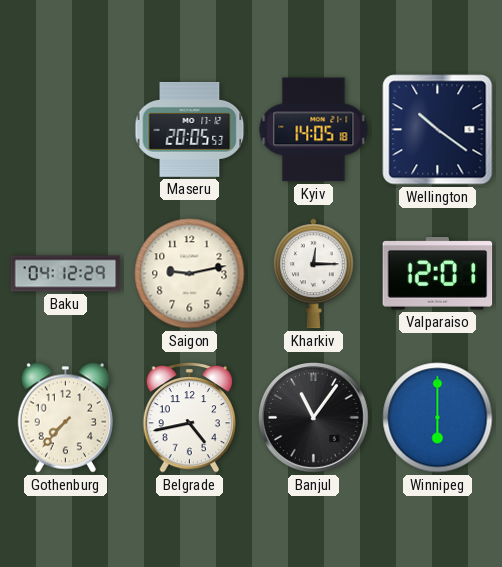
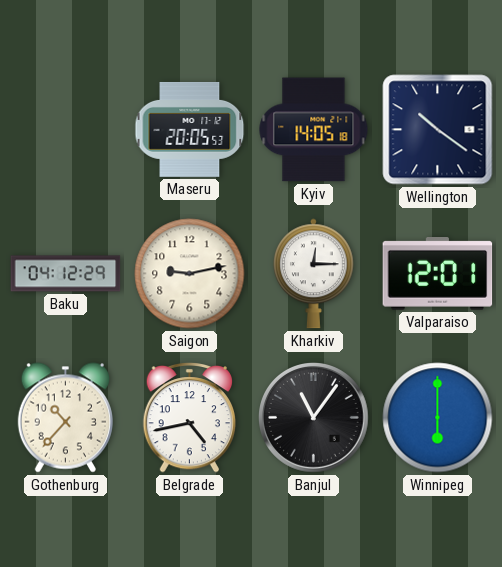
Gothenburg: 7:37 -> 10:37
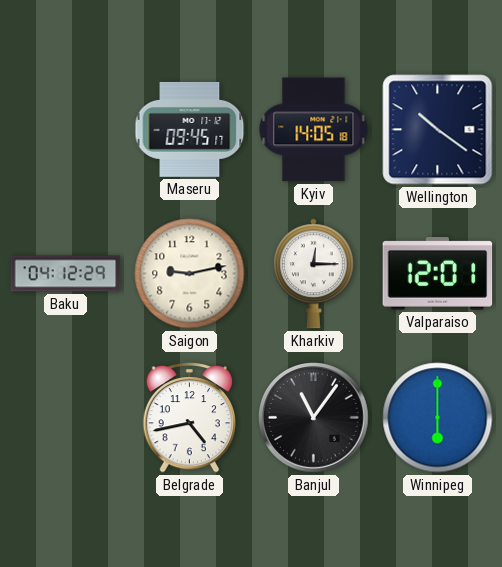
Maseru: 20:05 -> 09:45
Gothenburg: 10:37 -> none
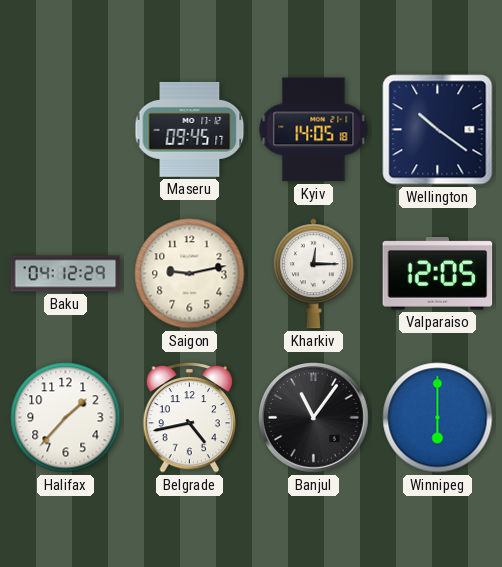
Valparaiso: 12:01 -> 12:05
Halifax: none -> 1:37
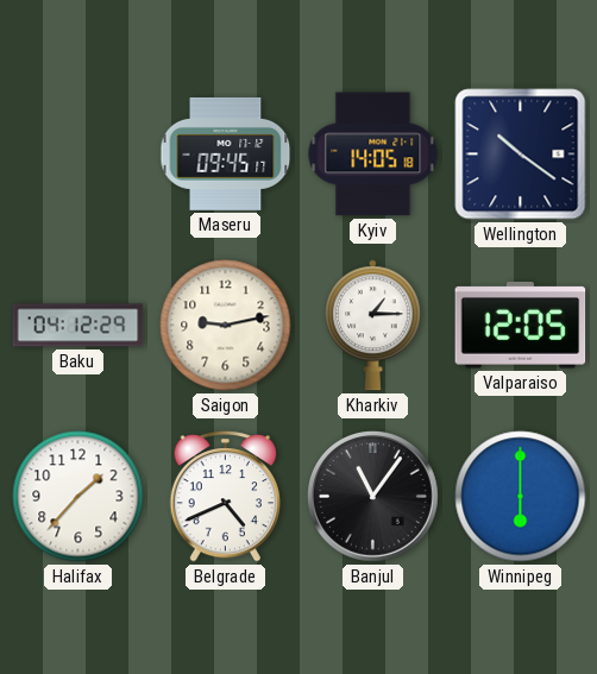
Kharkiv: 12:15 -> 1:15
Belgrade: 4:43 -> 4:41
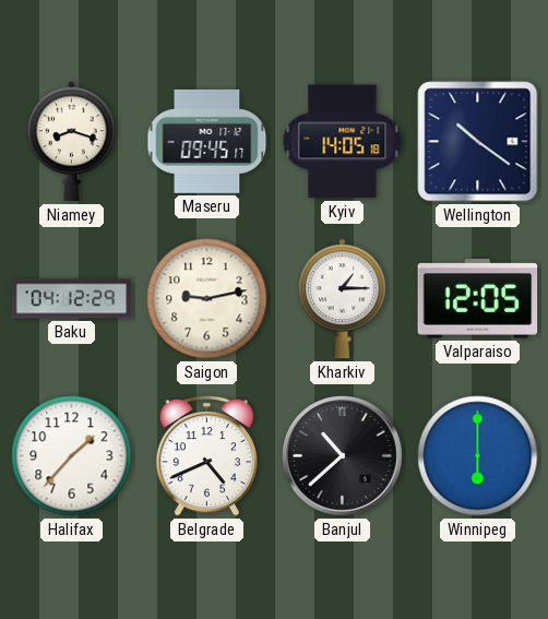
Niamey: none -> 8:18
Banjul: 11:06 -> 10:38
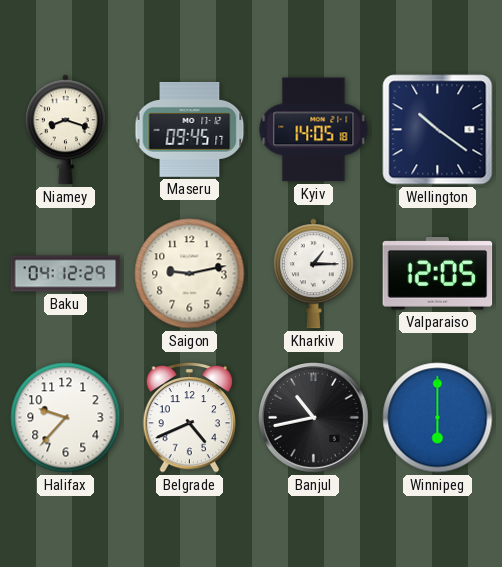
Halifax: 1:37 -> 9:37
Banjul: 10:38 -> 10:43
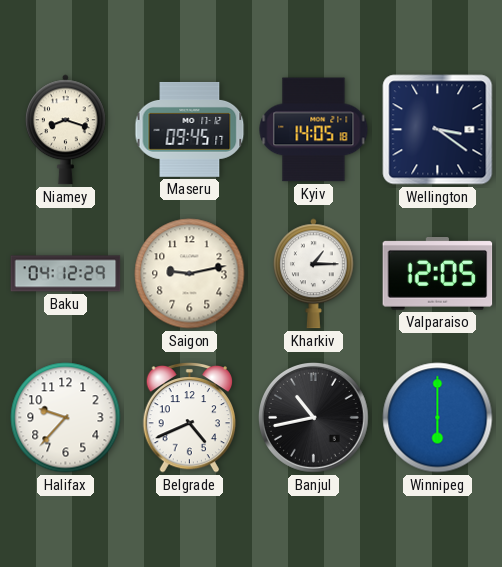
Wellington: 10:21 -> 3:21
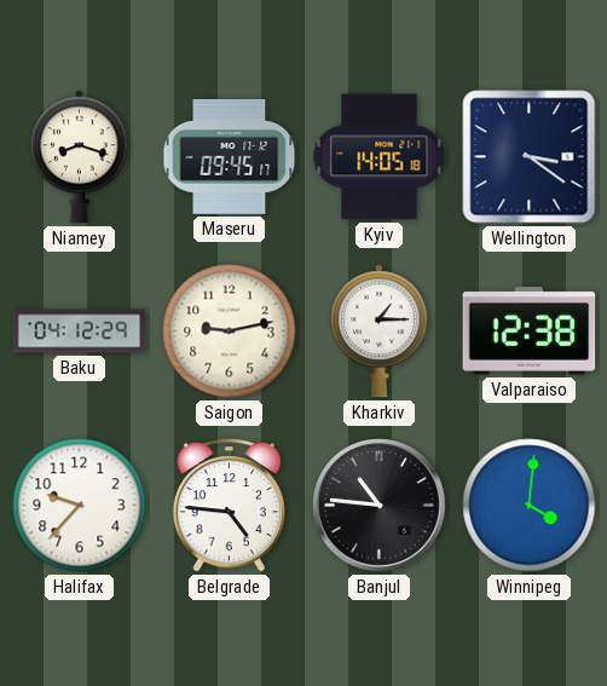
Valparaiso: 12:05 -> 12:38
Belgrade: 4:41 -> 4:46
Banjul: 10:43 -> 10:46
Winnipeg: 6:00 -> 4:01
